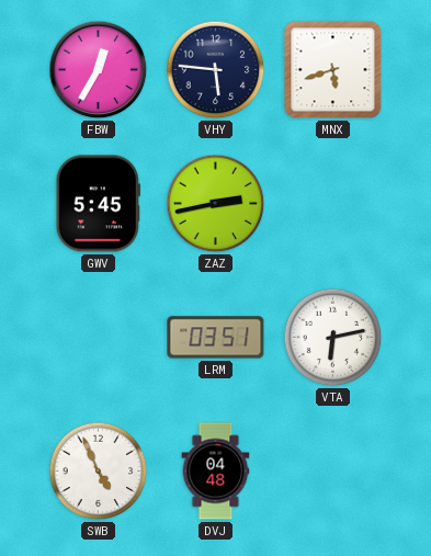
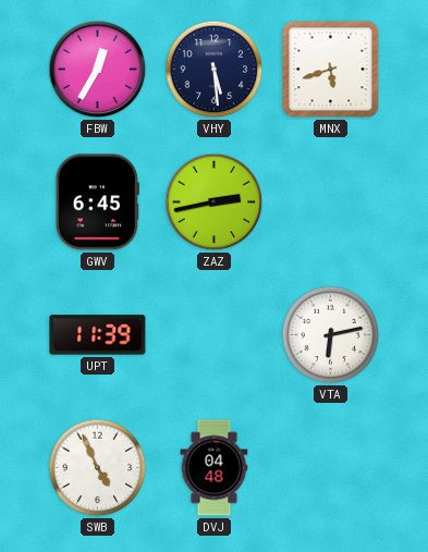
VHY: 5:46 -> 5:29
GWV: 5:45 -> 6:45
UPT: none -> 11:39
LRM: 03:51 -> none
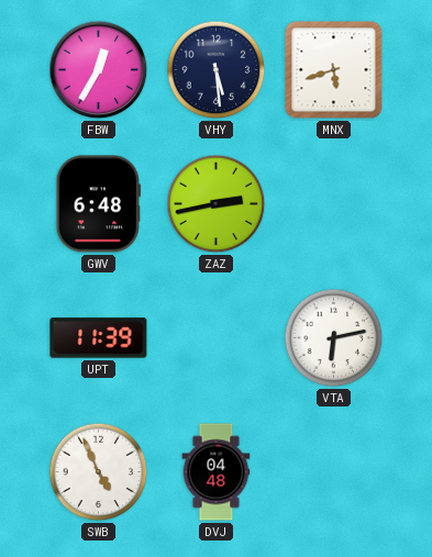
GWV: 6:45 -> 6:48
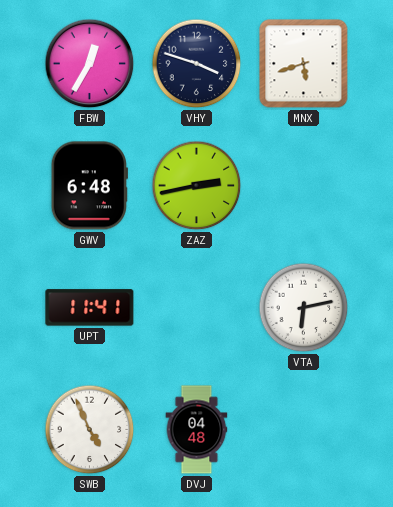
VHY: 5:29 -> 3:48
UPT: 11:39 -> 11:41
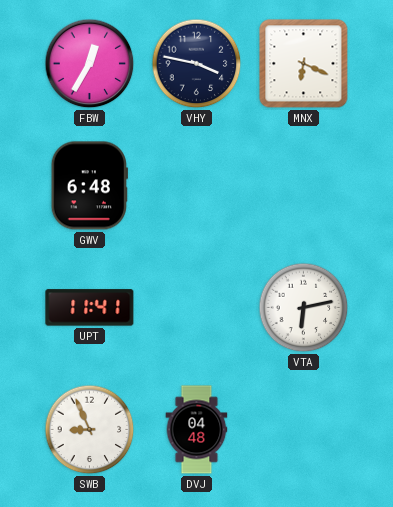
VHY: 3:48 -> 3:47
MNX: 5:42 -> 6:19
ZAZ: 2:43 -> none
SWB: 4:56 -> 8:56
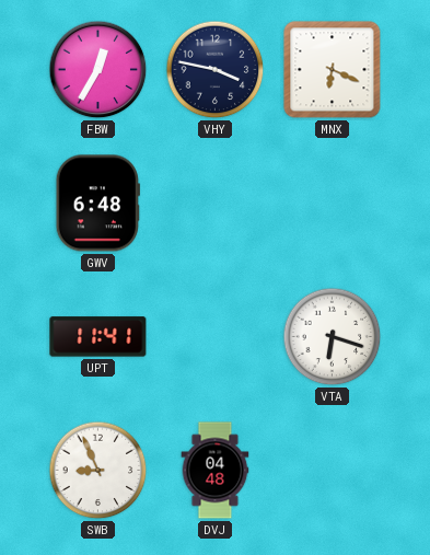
VTA: 6:13 -> 6:18
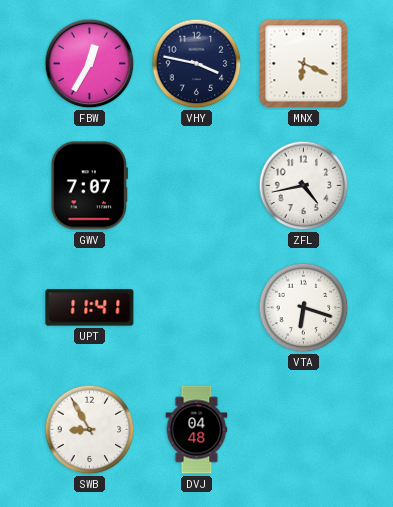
GWV: 6:48 -> 7:07
ZFL: none -> 4:43
SWB: 8:56 -> 8:55
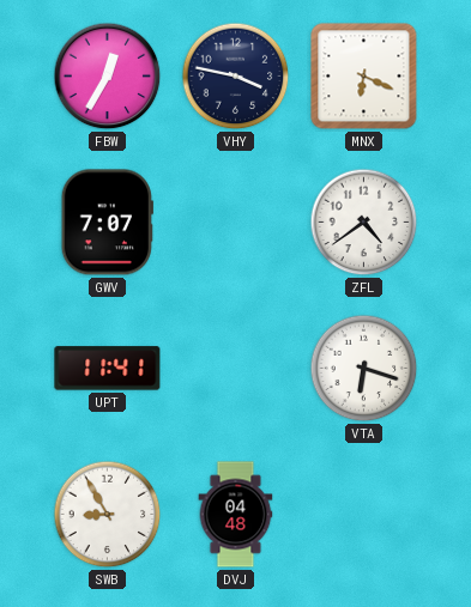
ZFL: 4:43 -> 4:39
